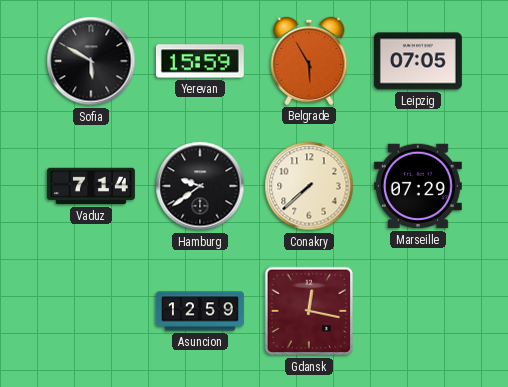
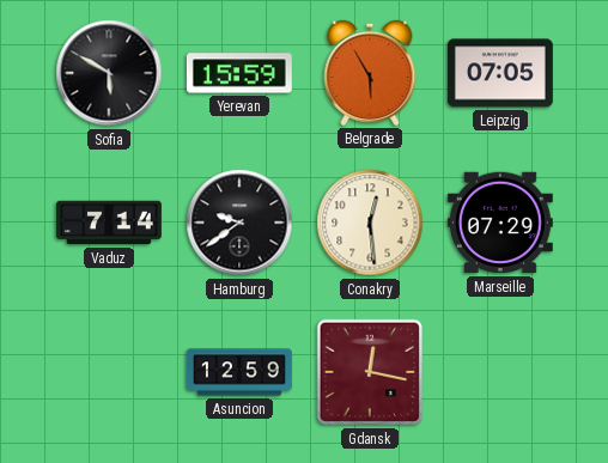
Conakry: 7:38 -> 12:29
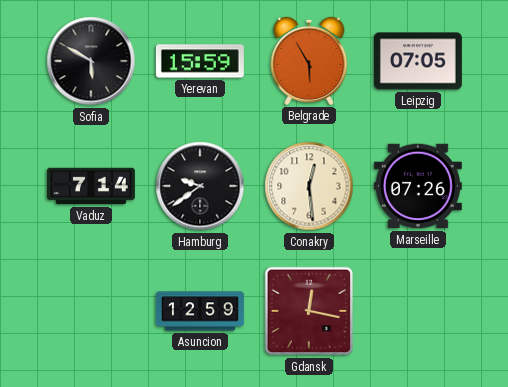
Marseille: 07:29 -> 07:26
